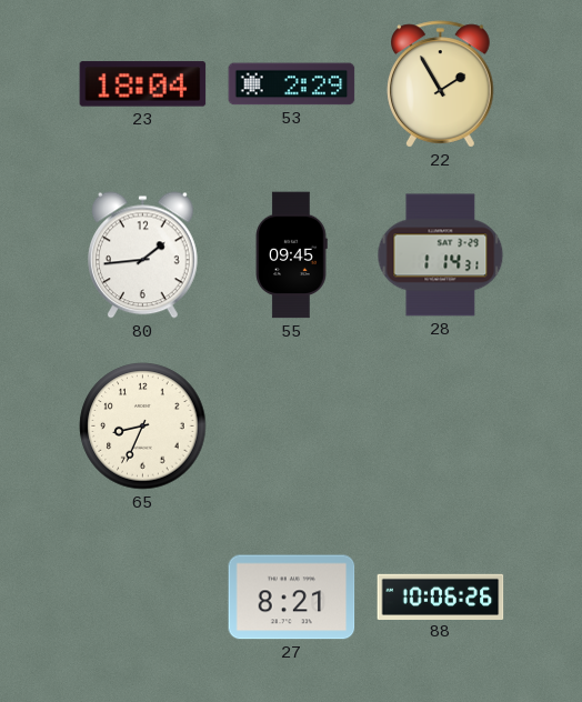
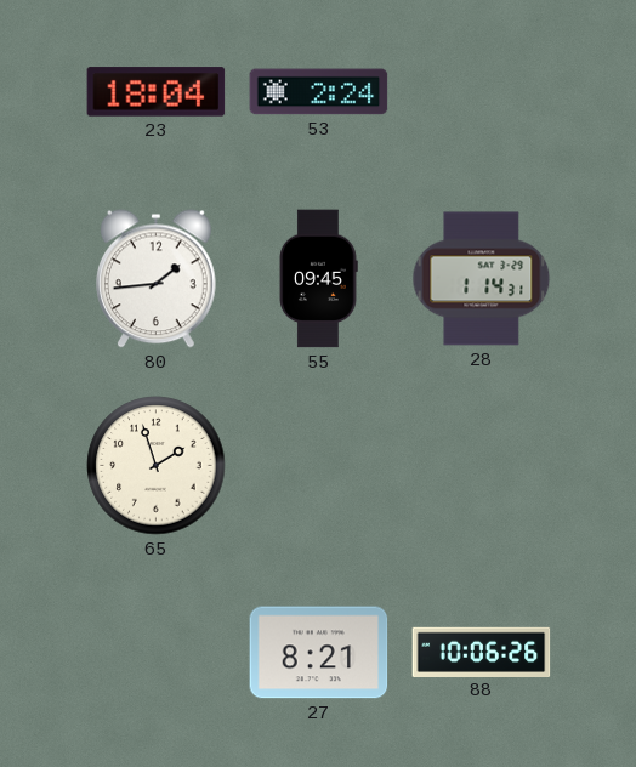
53: 2:29 -> 2:24
22: 1:55 -> none
65: 8:34 -> 1:57
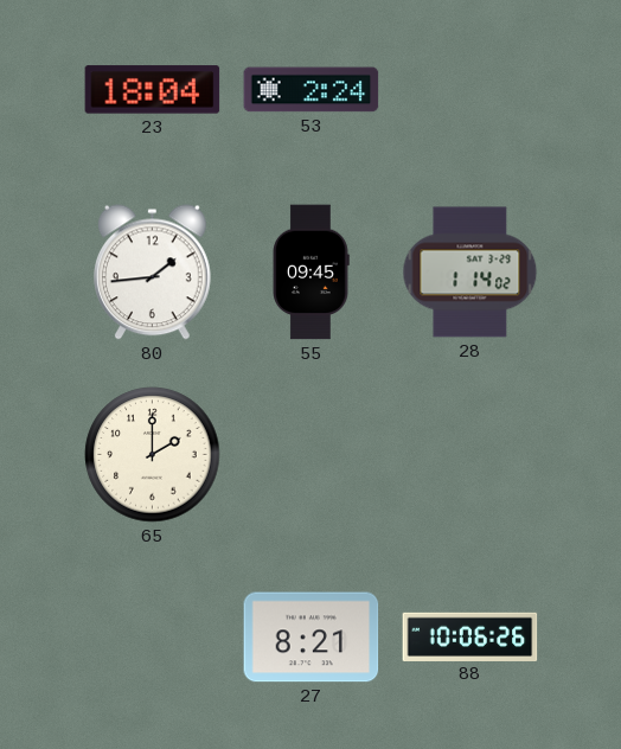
28: 1:14:31 -> 1:14:02
65: 1:57 -> 2:00
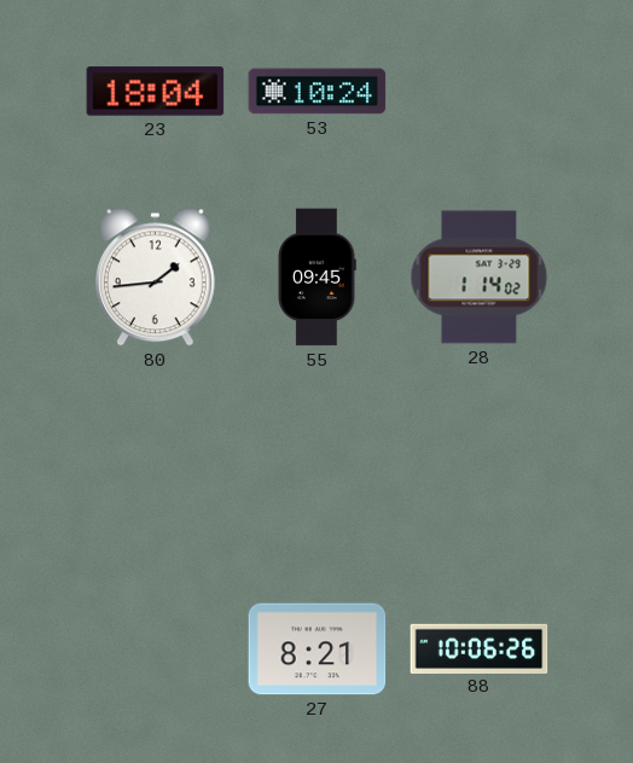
53: 2:24 -> 10:24
65: 2:00 -> none
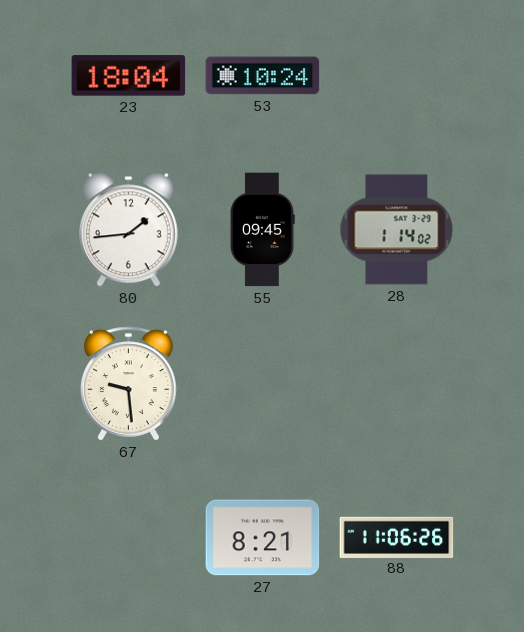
67: none -> 9:29
88: 10:06 -> 11:06
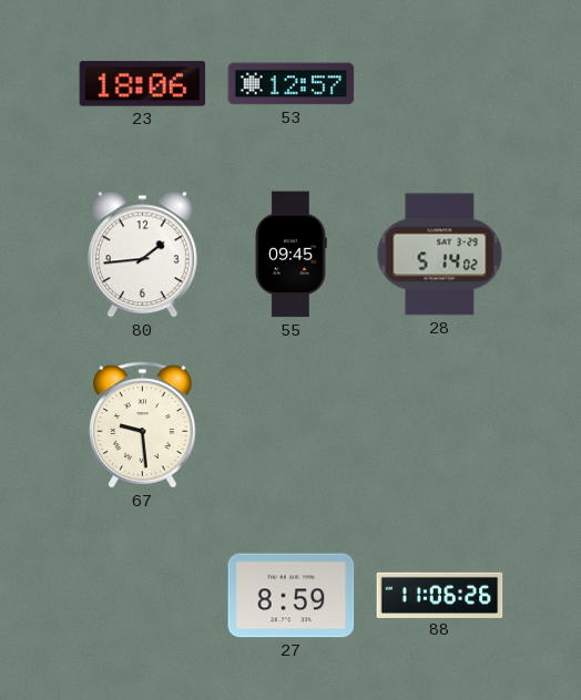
23: 18:04 -> 18:06
53: 10:24 -> 12:57
28: 1:14 -> 5:14
27: 8:21 -> 8:59
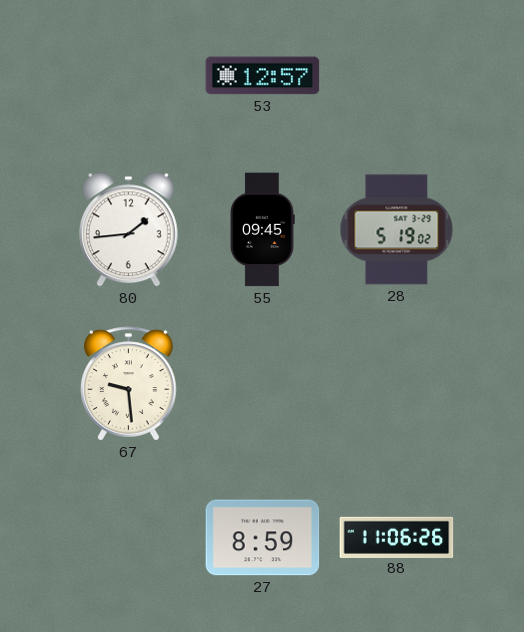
23: 18:06 -> none
28: 5:14 -> 5:19
